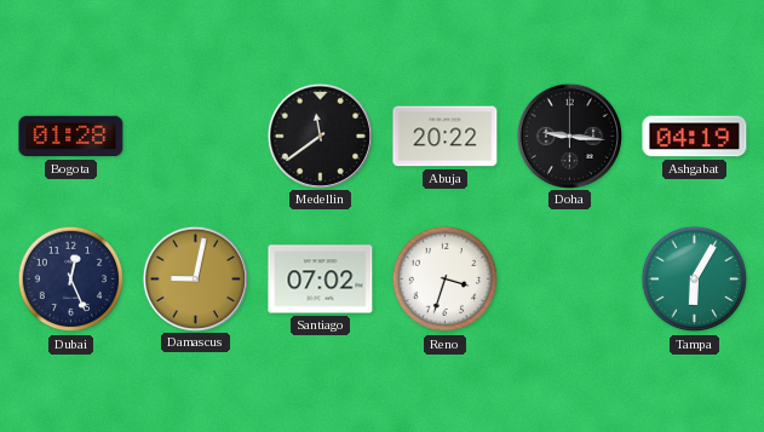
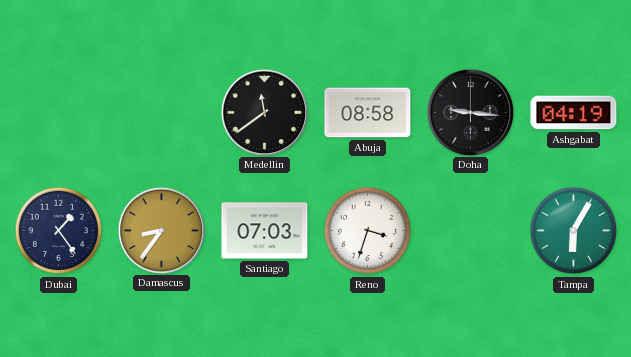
Bogota: 01:28 -> none
Abuja: 20:22 -> 08:58
Dubai: 12:26 -> 1:24
Damascus: 9:02 -> 8:36
Santiago: 07:02 -> 07:03
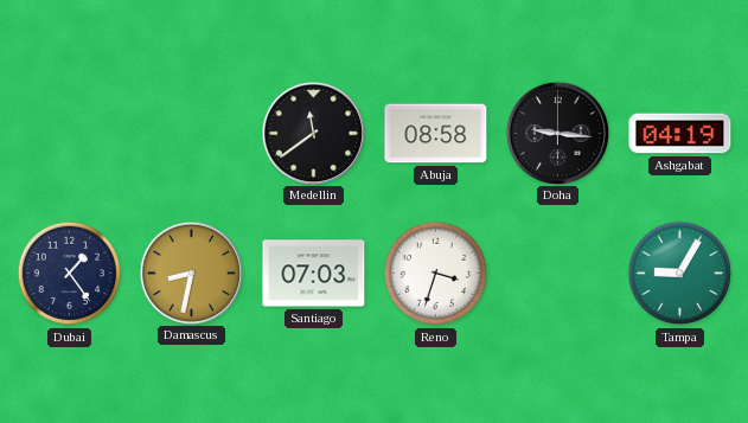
Damascus: 8:36 -> 8:32
Tampa: 6:05 -> 9:05
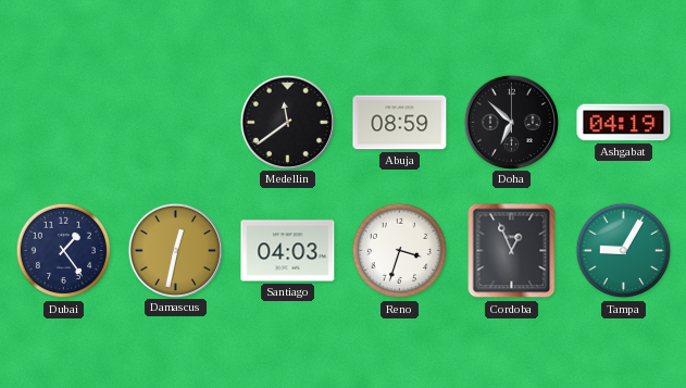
Abuja: 08:58 -> 08:59
Doha: 9:16 -> 6:52
Damascus: 8:32 -> 12:32
Santiago: 07:03 -> 04:03
Cordoba: none -> 12:56
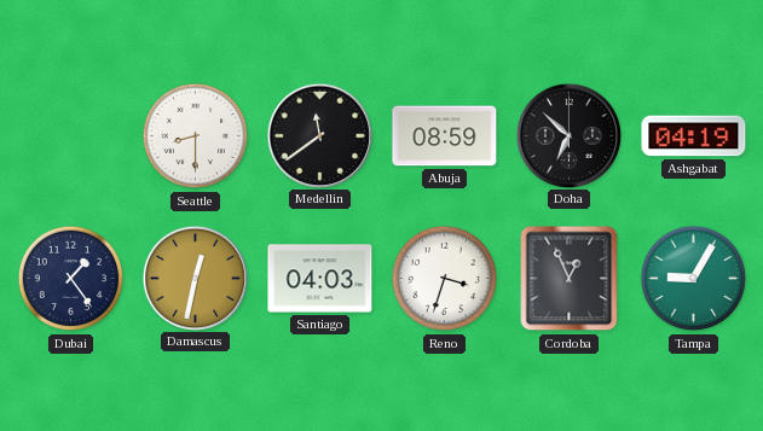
Seattle: none -> 8:30
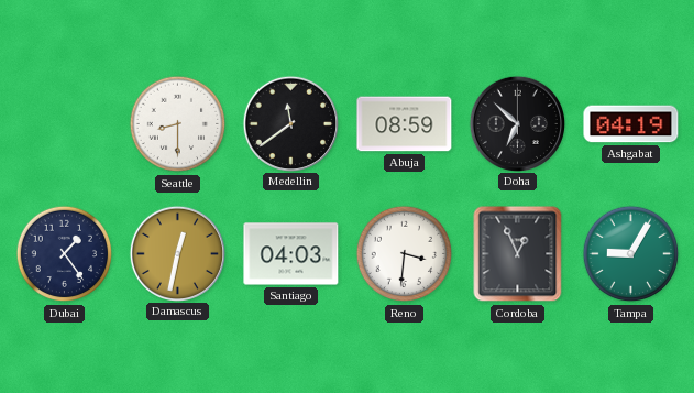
Reno: 3:33 -> 3:31
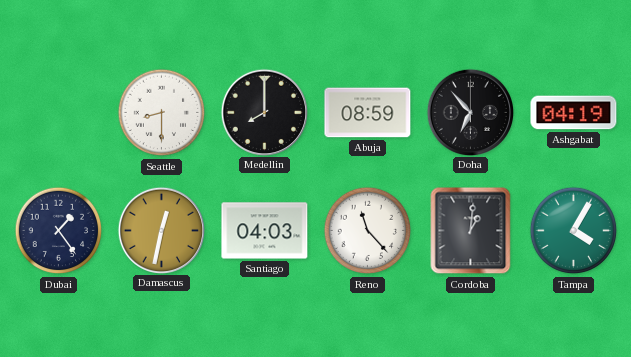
Medellin: 11:39 -> 8:00
Doha: 6:52 -> 6:53
Reno: 3:31 -> 11:23
Cordoba: 12:56 -> 1:01
Tampa: 9:05 -> 4:05
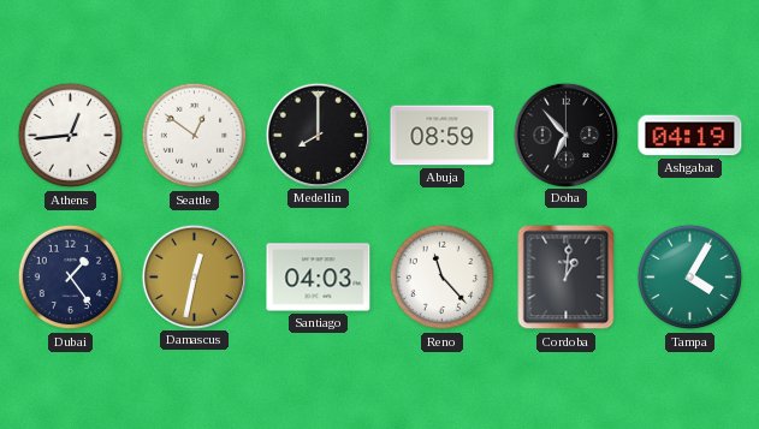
Athens: none -> 12:44
Seattle: 8:30 -> 12:51
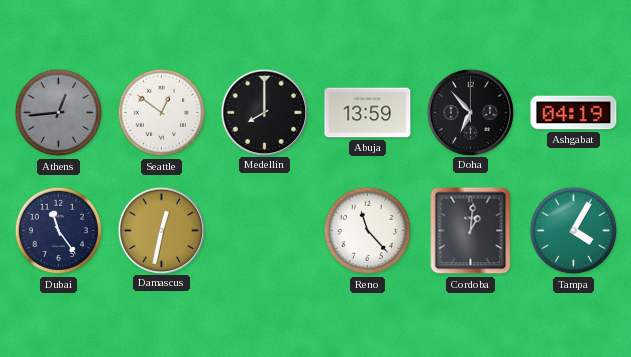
Athens dial: white -> grey
Abuja: 08:59 -> 13:59
Dubai: 1:24 -> 11:24
Santiago: 04:03 -> none
